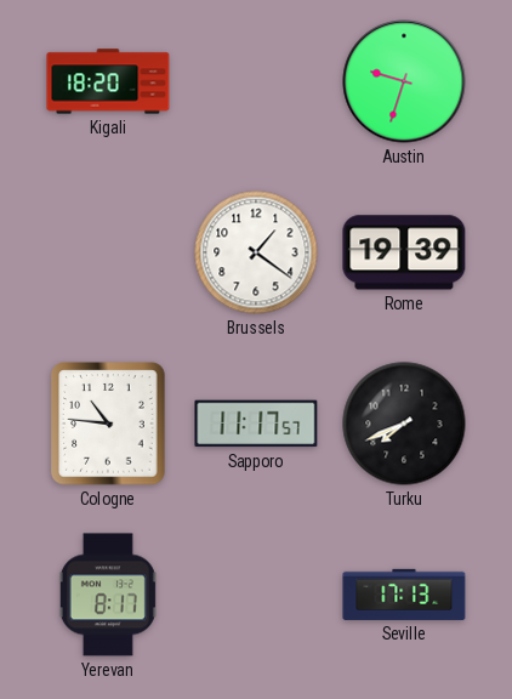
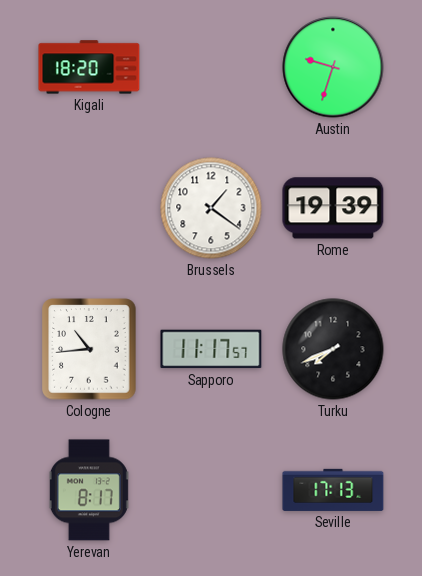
Cologne: 10:46 -> 10:44
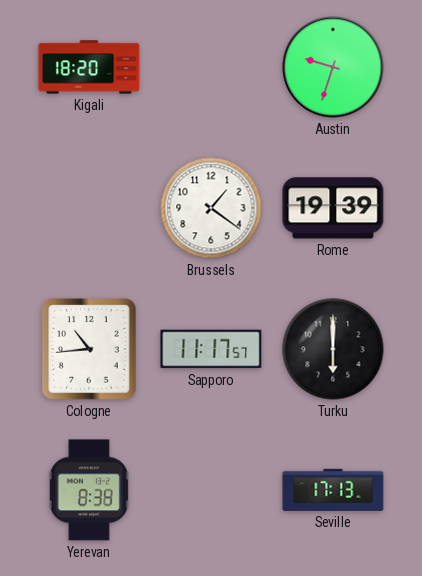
Turku: 7:41 -> 6:00
Yerevan: 8:17 -> 8:38
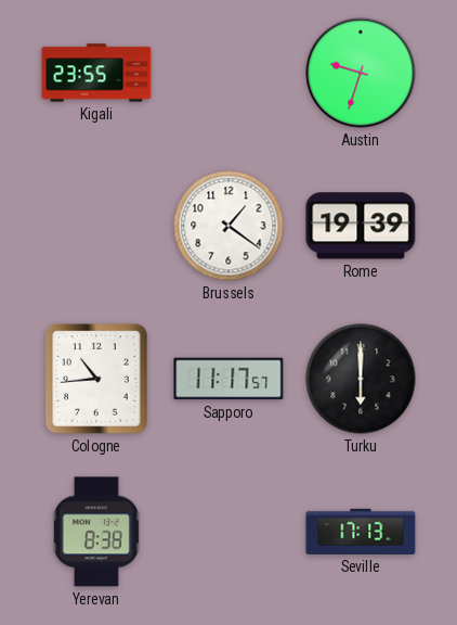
Kigali: 18:20 -> 23:55
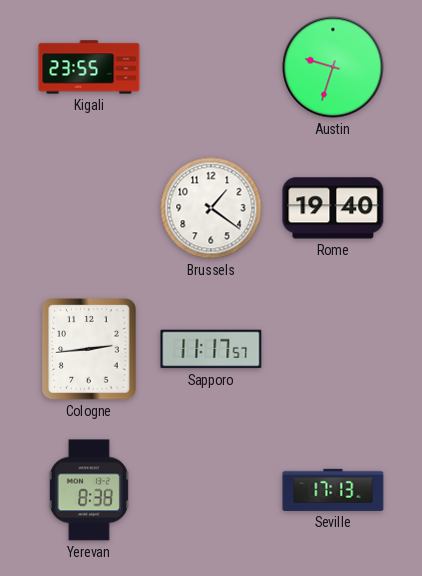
Rome: 19:39 -> 19:40
Cologne: 10:44 -> 2:44
Turku: 6:00 -> none
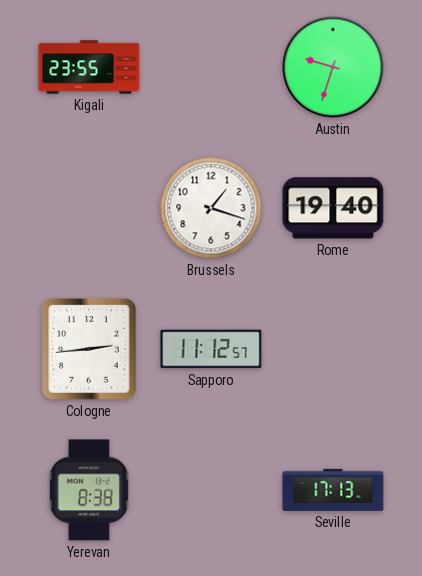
Brussels: 1:21 -> 1:18
Sapporo: 11:17 -> 11:12
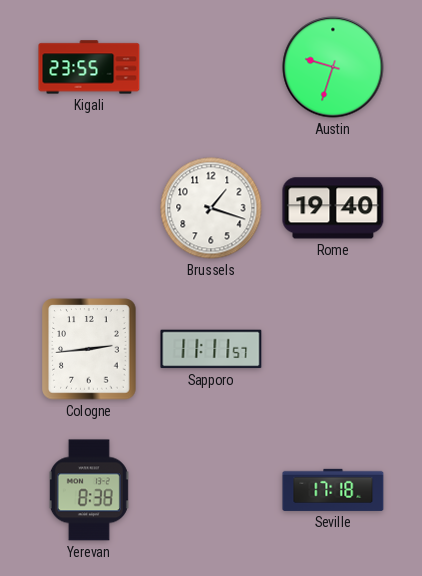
Sapporo: 11:12 -> 11:11
Seville: 17:13 -> 17:18
